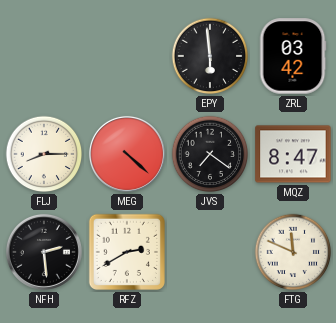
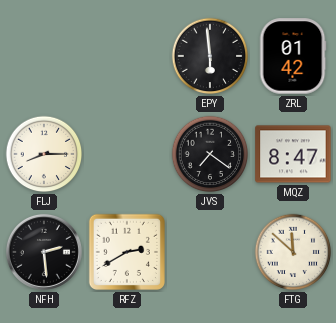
ZRL: 03:42 -> 01:42
MEG: 4:22 -> none
FTG: 11:49 -> 11:52
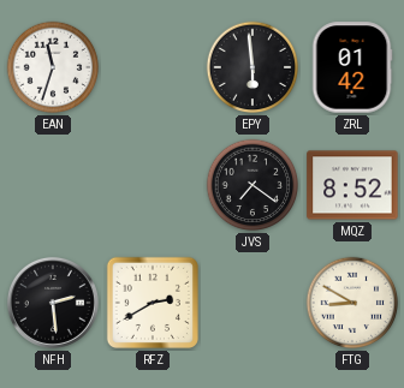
EAN: none -> 11:33
FLJ: 8:15 -> none
MQZ: 8:47 -> 8:52
FTG: 11:52 -> 8:50
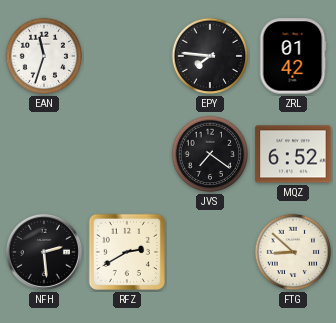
EPY: 5:59 -> 7:46
MQZ: 8:52 -> 6:52
FTG: 8:50 -> 8:52
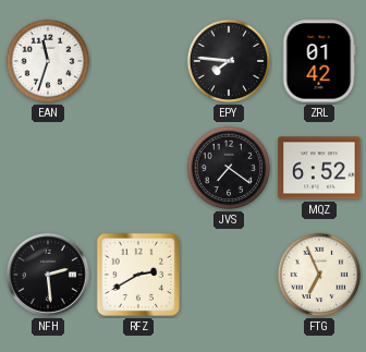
FTG: 8:52 -> 6:56
